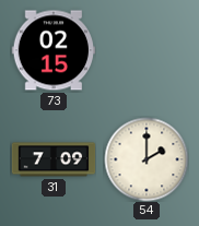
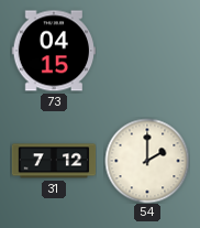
73: 02:15 -> 04:15
31: 7:09 -> 7:12
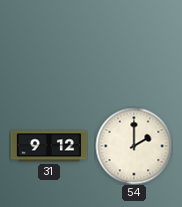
73: 04:15 -> none
31: 7:12 -> 9:12
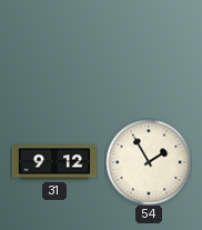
54: 2:00 -> 1:55
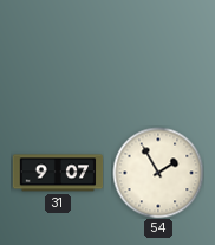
31: 9:12 -> 9:07
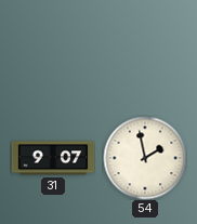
54: 1:55 -> 1:58
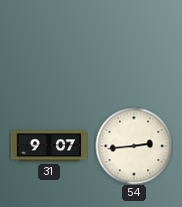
54: 1:58 -> 2:44
